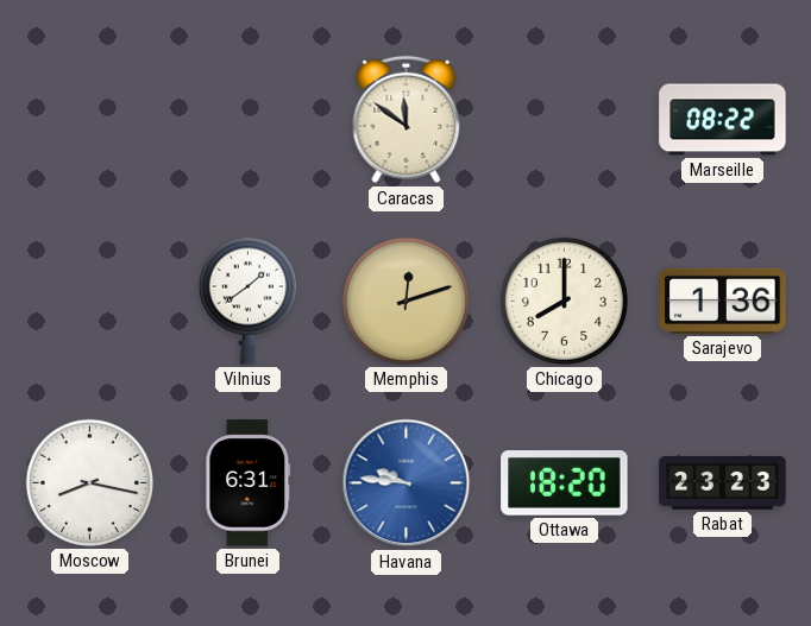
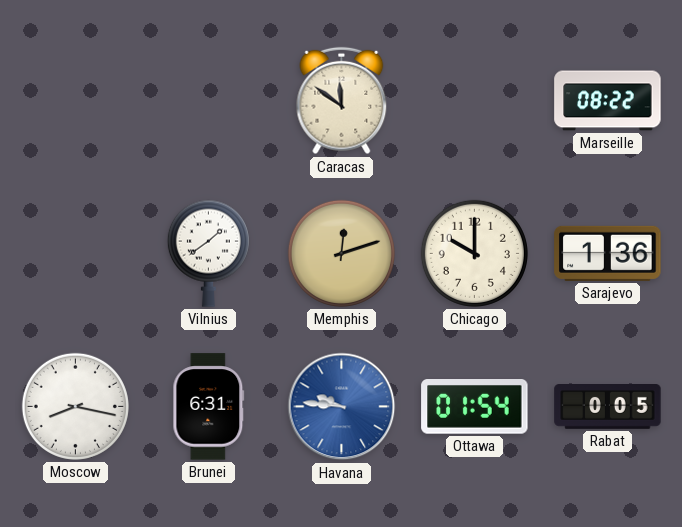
Chicago: 8:00 -> 10:00
Ottawa: 18:20 -> 01:54
Rabat: 23:23 -> 0:05
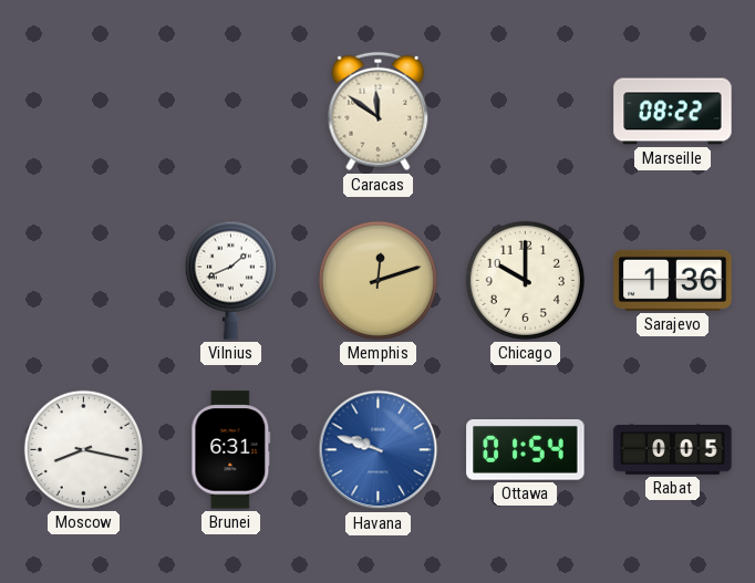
Vilnius: 1:39 -> 1:41
Havana: 9:46 -> 9:48
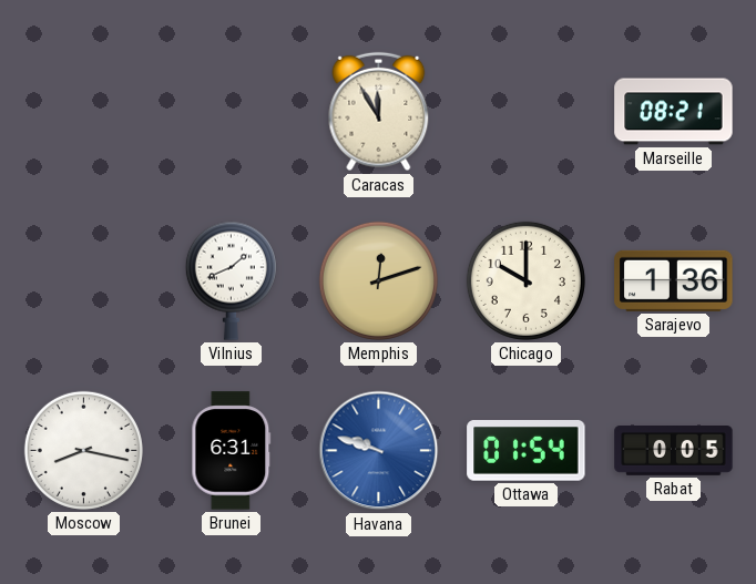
Caracas: 11:51 -> 11:55
Marseille: 08:22 -> 08:21
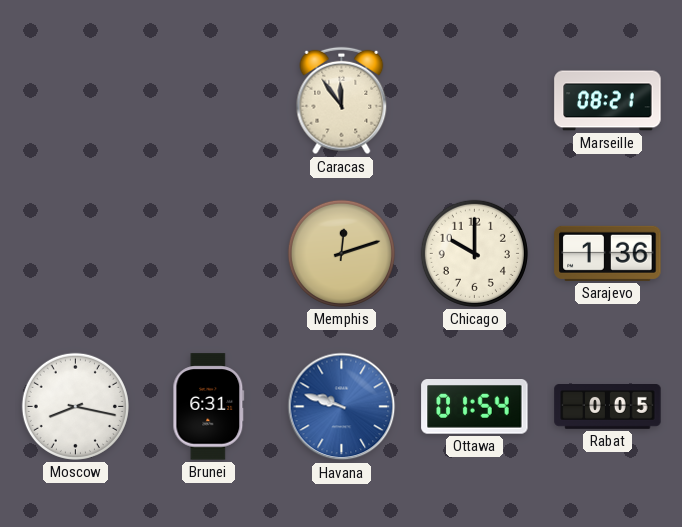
Caracas: 11:55 -> 11:54
Vilnius: 1:41 -> none
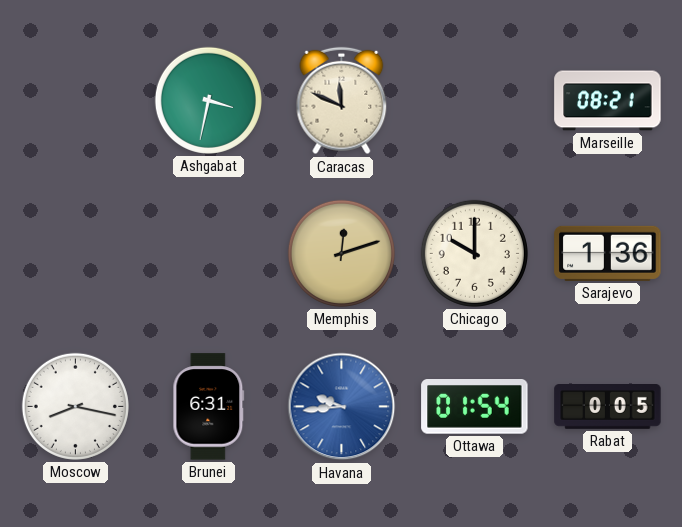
Ashgabat: none -> 3:32
Caracas: 11:54 -> 11:49
Havana: 9:48 -> 9:44
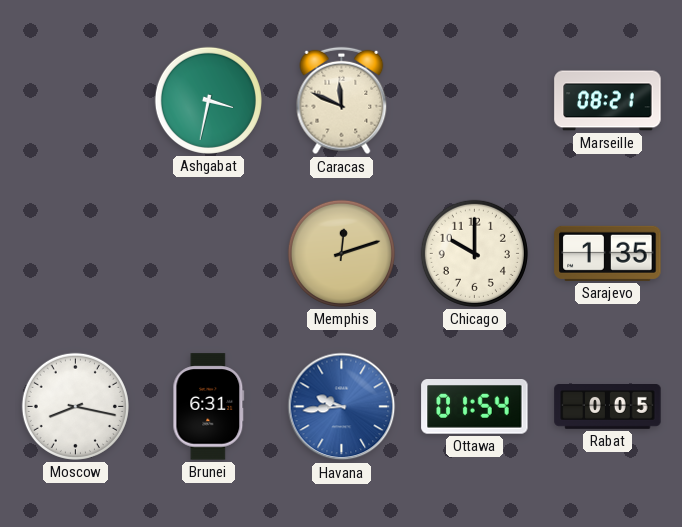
Sarajevo: 1:36 -> 1:35
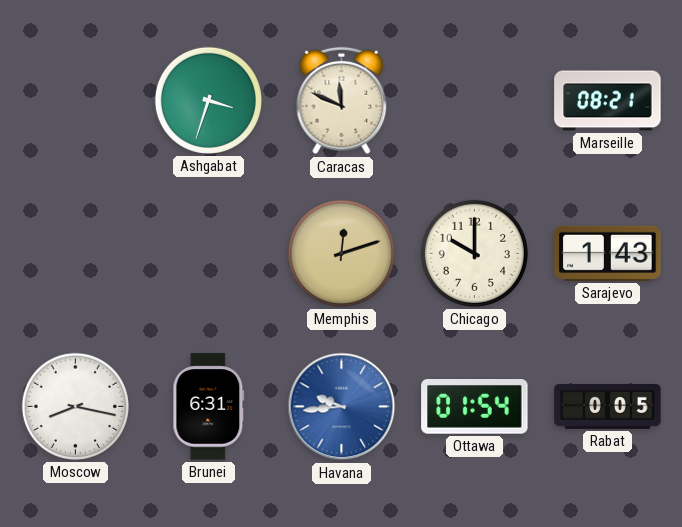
Ashgabat: 3:32 -> 3:33
Sarajevo: 1:35 -> 1:43
